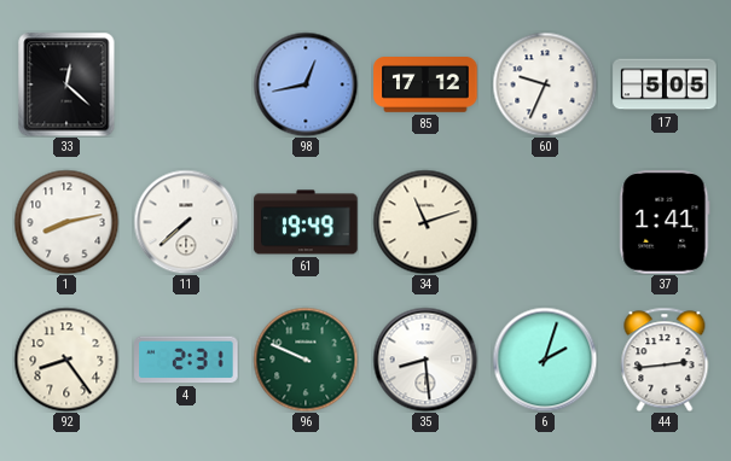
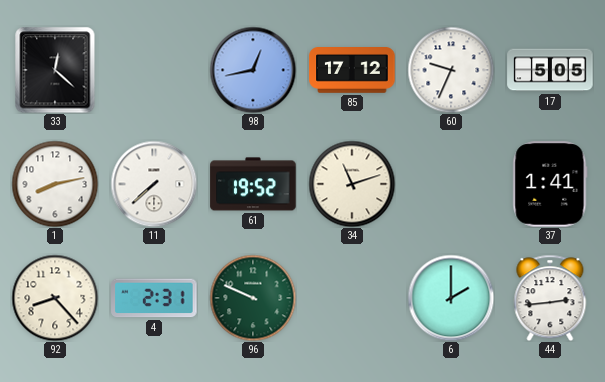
61: 19:49 -> 19:52
92: 8:24 -> 8:23
35: 8:29 -> none
6: 2:03 -> 2:00
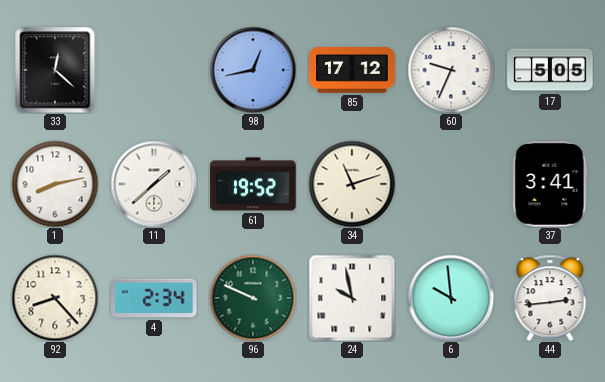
11: 7:38 -> 1:38
37: 1:41 -> 3:41
4: 2:31 -> 2:34
24: none -> 9:58
6: 2:00 -> 9:59
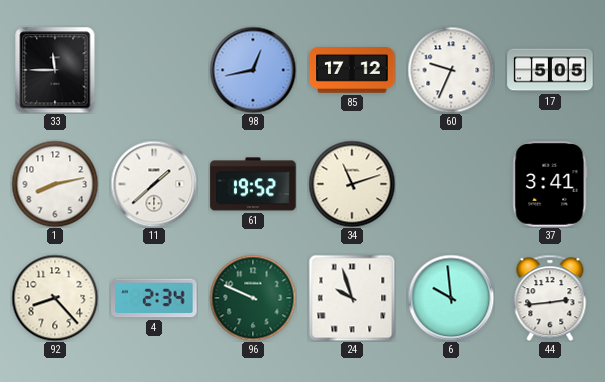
33: 12:22 -> 11:45
24: 9:58 -> 9:57
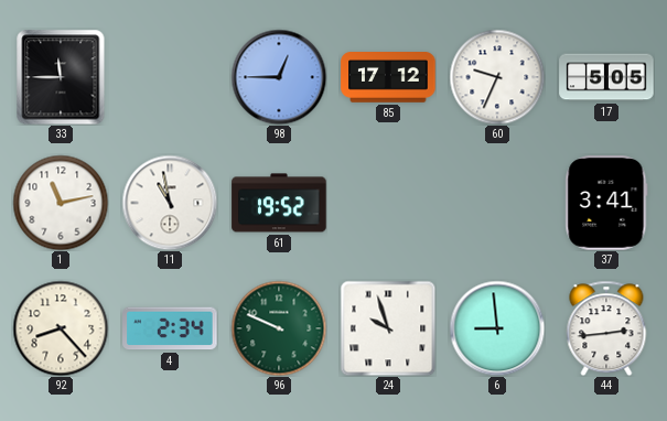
98: 12:43 -> 12:45
1: 8:13 -> 11:13
11: 1:38 -> 10:58
34: 11:12 -> none
6: 9:59 -> 8:59
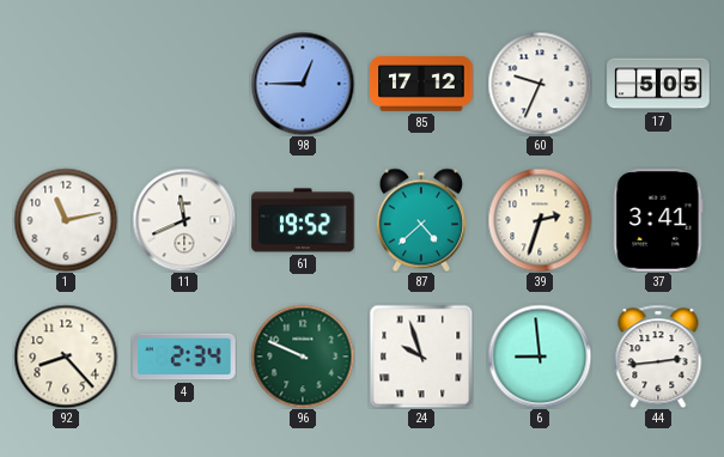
33: 11:45 -> none
11: 10:58 -> 11:41
87: none -> 4:38
39: none -> 2:33
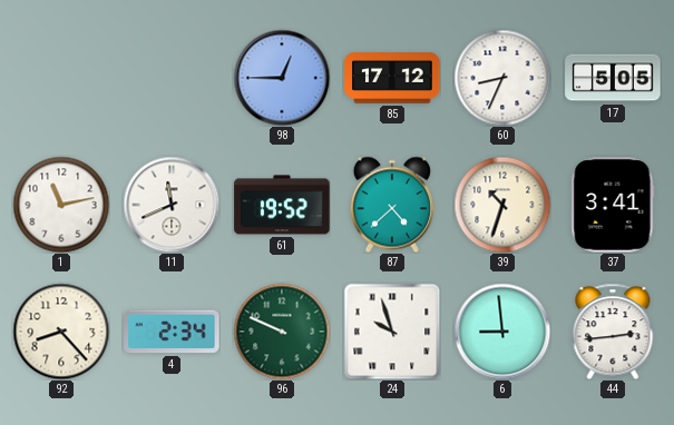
60: 9:34 -> 8:34
39: 2:33 -> 10:33
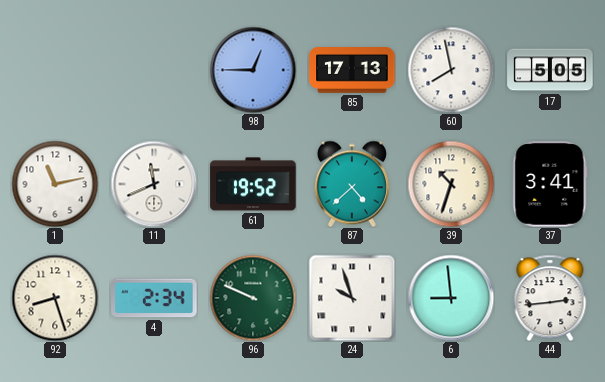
85: 17:12 -> 17:13
60: 8:34 -> 7:58
92: 8:23 -> 8:27
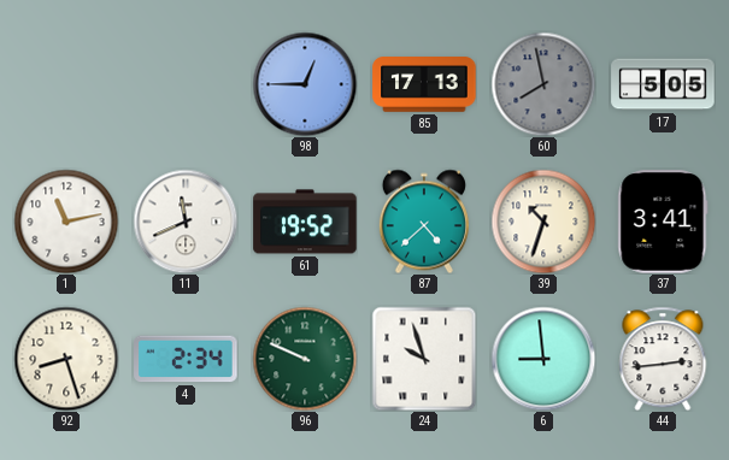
60 dial: white -> grey
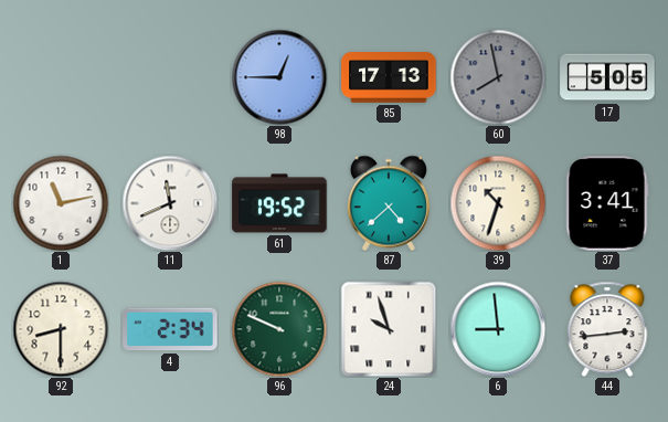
92: 8:27 -> 8:30
